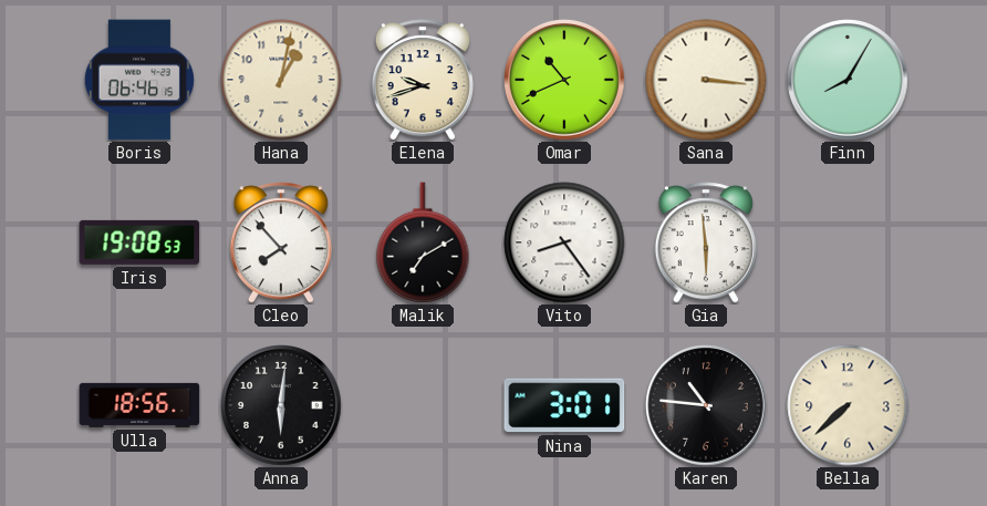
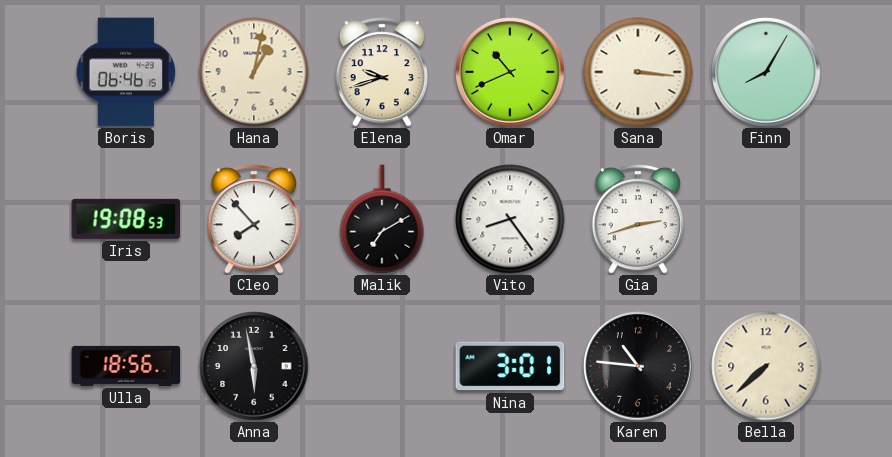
Gia: 5:59 -> 2:42
Anna: 6:01 -> 5:58
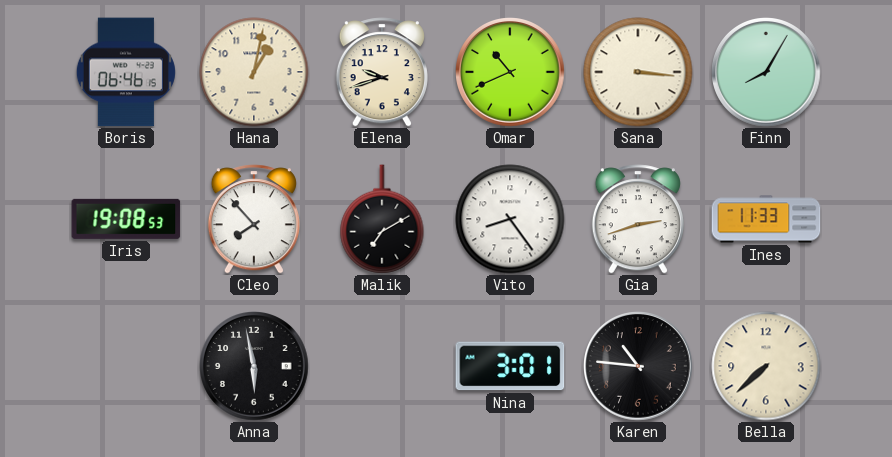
Ines: none -> 11:33
Ulla: 18:56 -> none
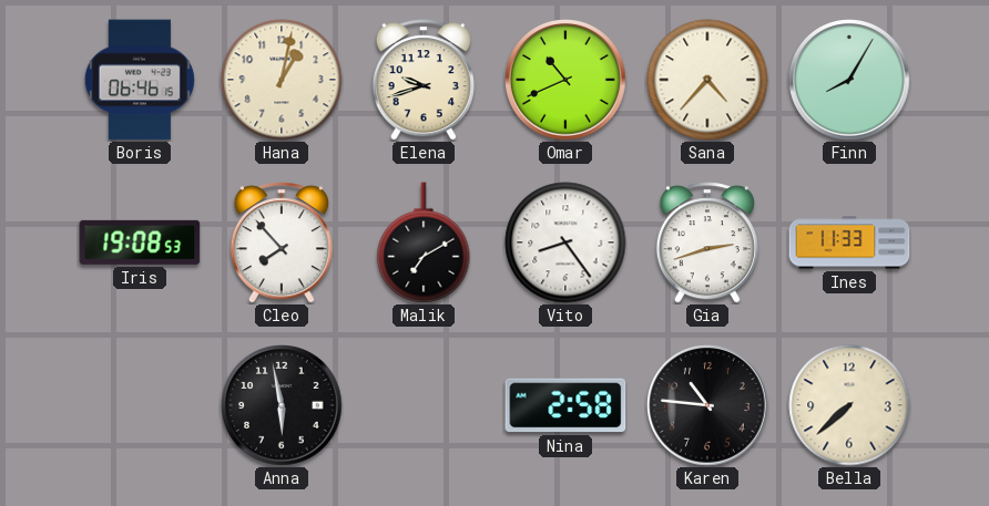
Sana: 3:16 -> 4:37
Nina: 3:01 -> 2:58
